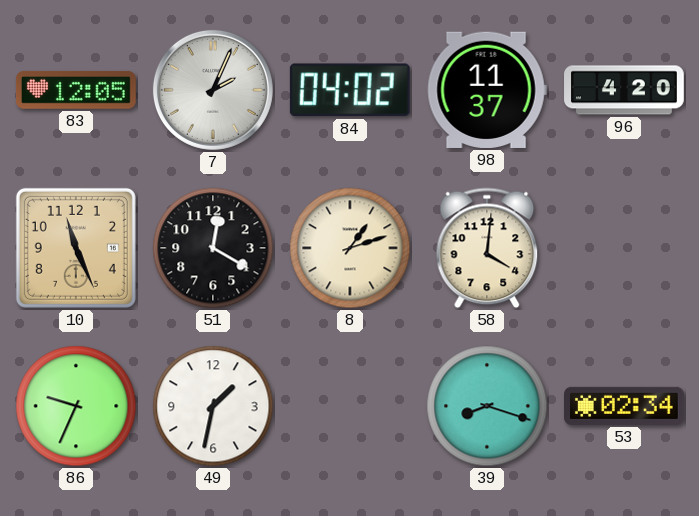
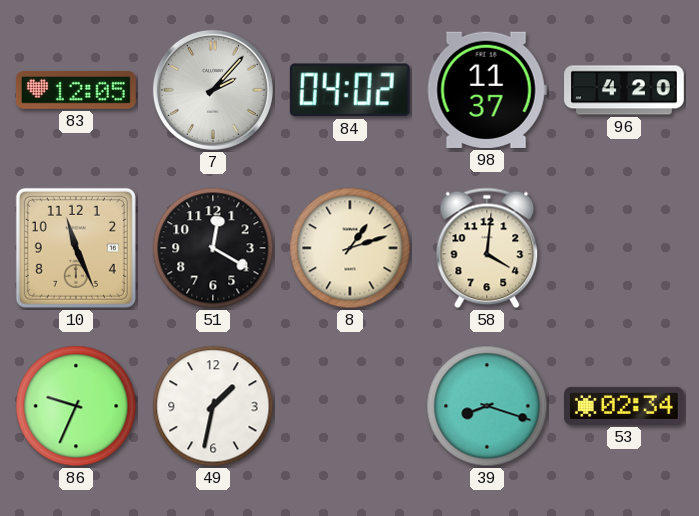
7: 2:04 -> 2:07
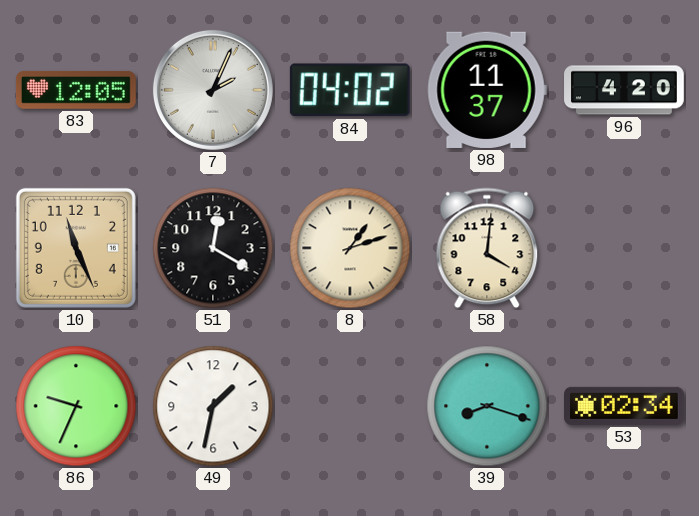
7: 2:07 -> 2:04
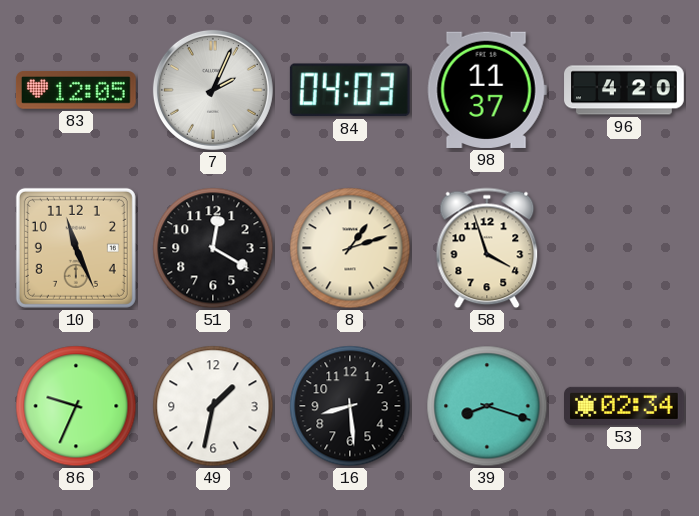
84: 04:02 -> 04:03
58: 4:01 -> 3:57
16: none -> 8:29
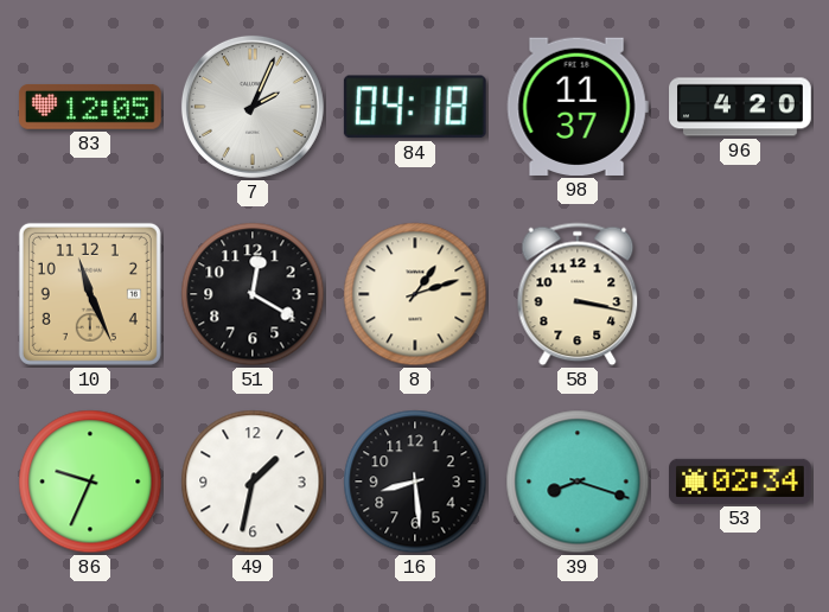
84: 04:03 -> 04:18
58: 3:57 -> 3:17
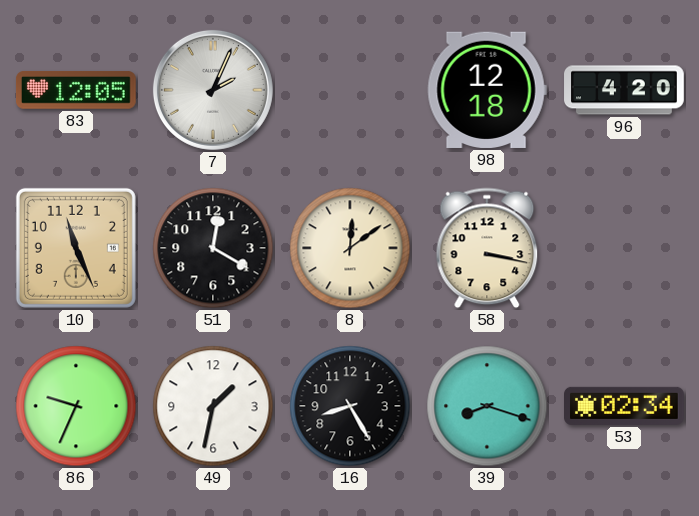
84: 04:18 -> none
98: 11:37 -> 12:18
8: 1:12 -> 12:09
16: 8:29 -> 8:25
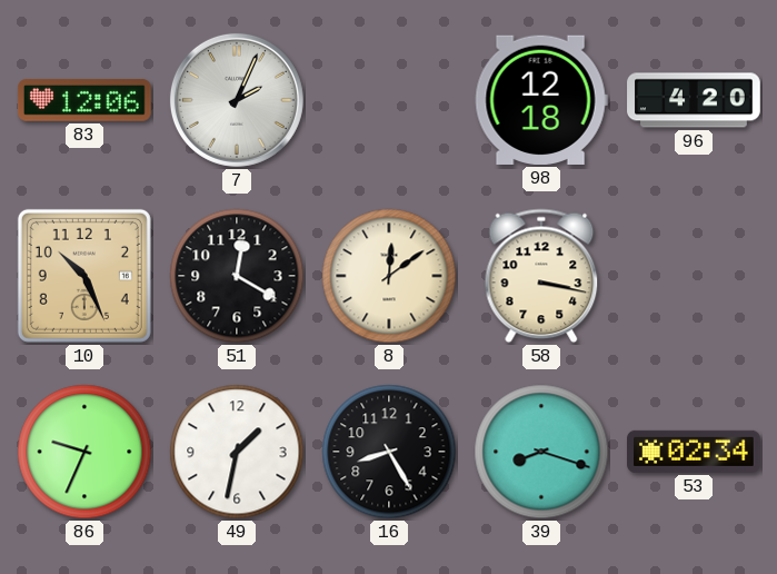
83: 12:05 -> 12:06
10: 11:26 -> 10:26
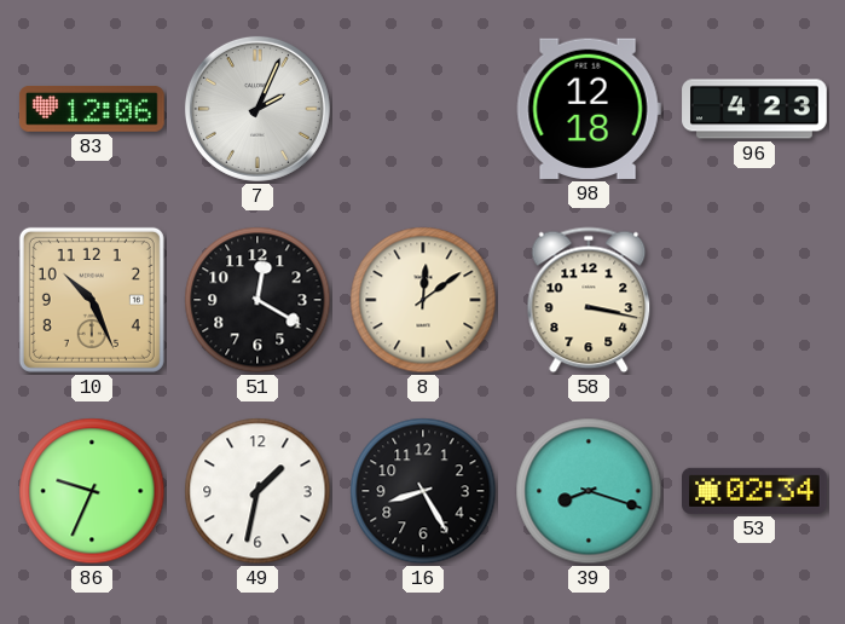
96: 4:20 -> 4:23
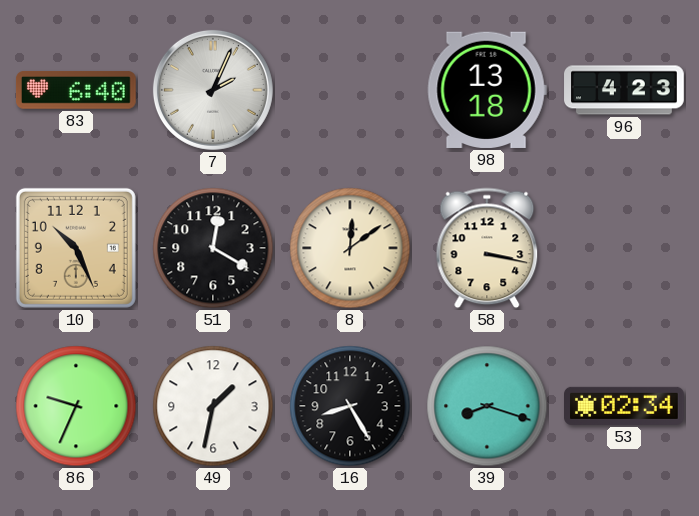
83: 12:06 -> 6:40
98: 12:18 -> 13:18
